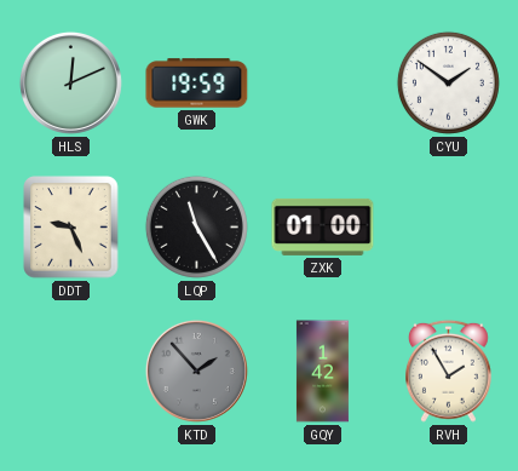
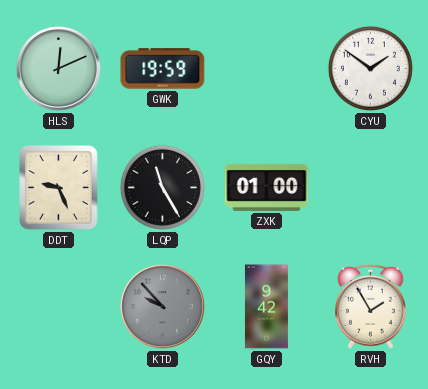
KTD: 1:53 -> 9:53
GQY: 1:42 -> 9:42
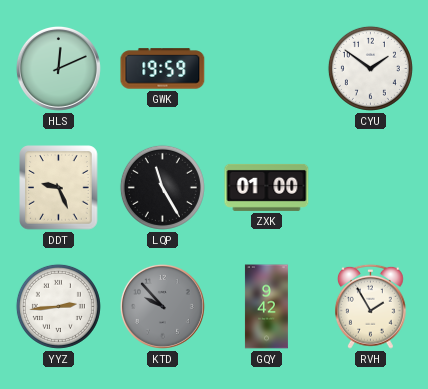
YYZ: none -> 2:44
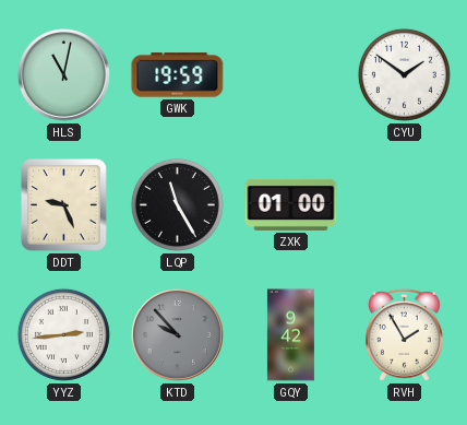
HLS: 12:11 -> 11:02
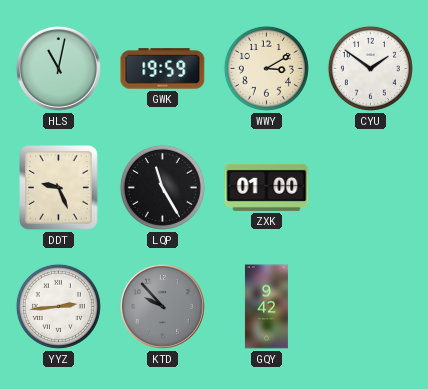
WWY: none -> 3:10
RVH: 1:55 -> none
